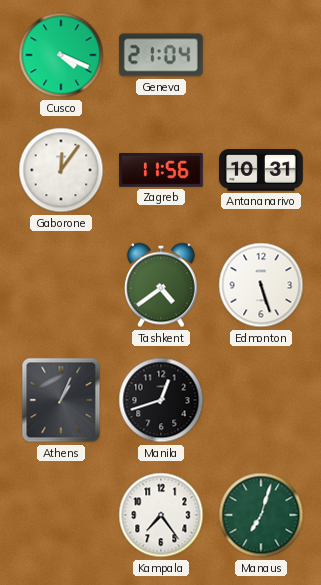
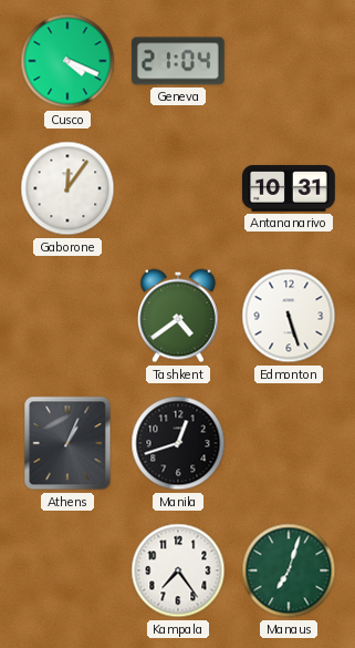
Zagreb: 11:56 -> none
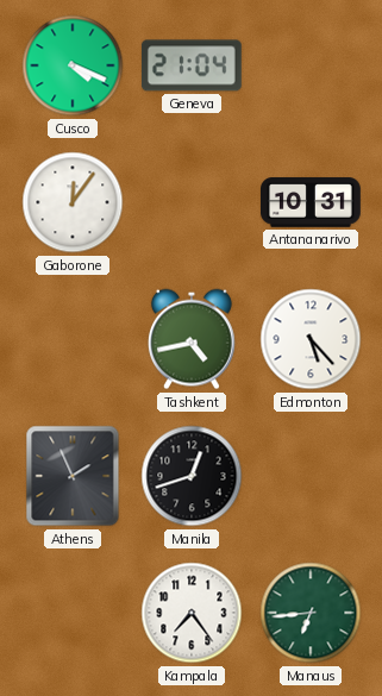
Tashkent: 4:39 -> 4:43
Edmonton: 5:27 -> 5:23
Athens: 1:04 -> 1:56
Manaus: 7:03 -> 6:44
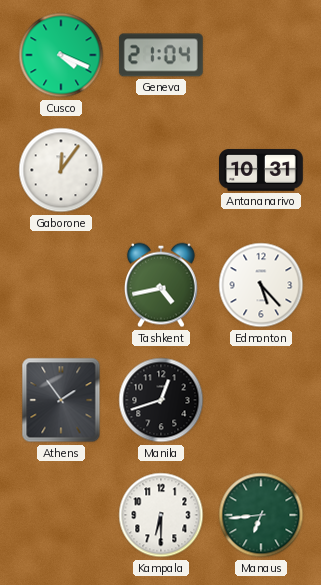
Athens: 1:56 -> 1:54
Kampala: 7:24 -> 6:30
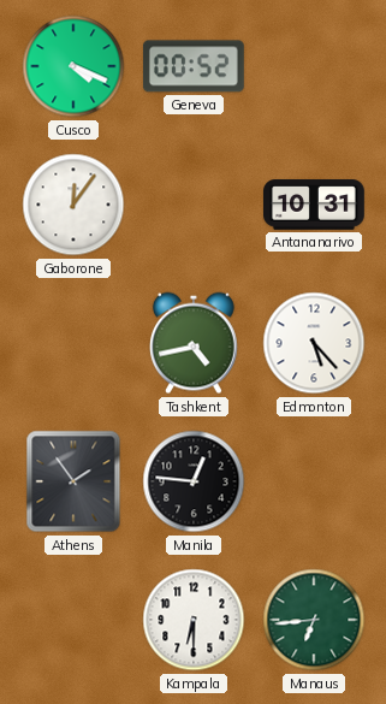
Geneva: 21:04 -> 00:52
Manila: 12:42 -> 12:46
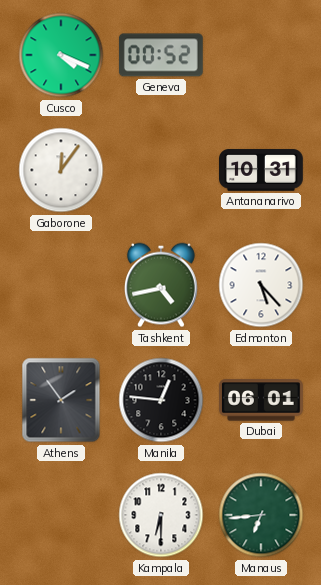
Dubai: none -> 06:01
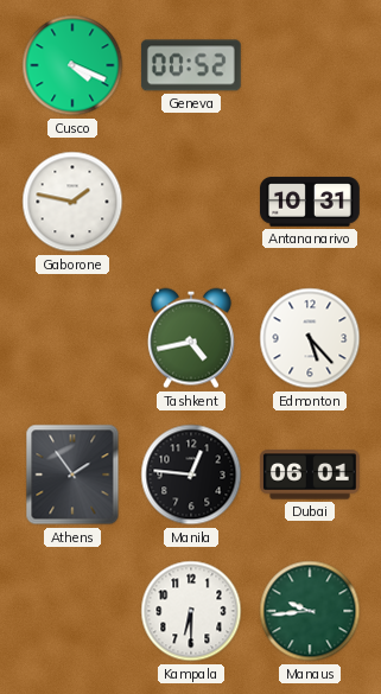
Gaborone: 12:06 -> 1:47
Manaus: 6:44 -> 9:44
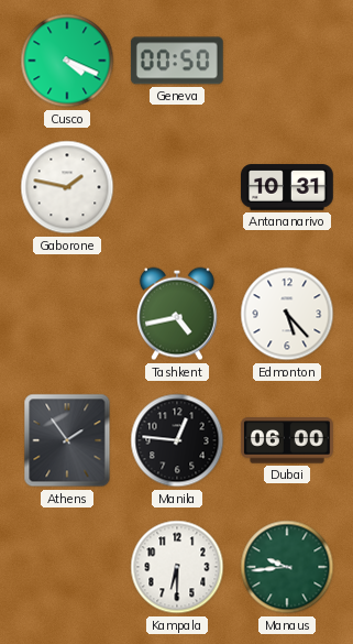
Geneva: 00:52 -> 00:50
Dubai: 06:01 -> 06:00
